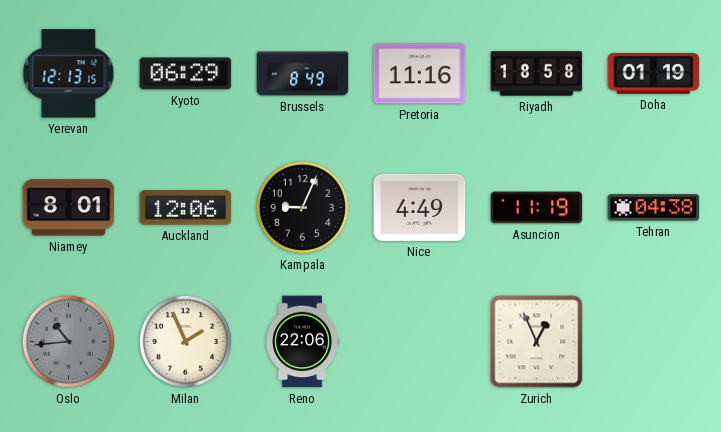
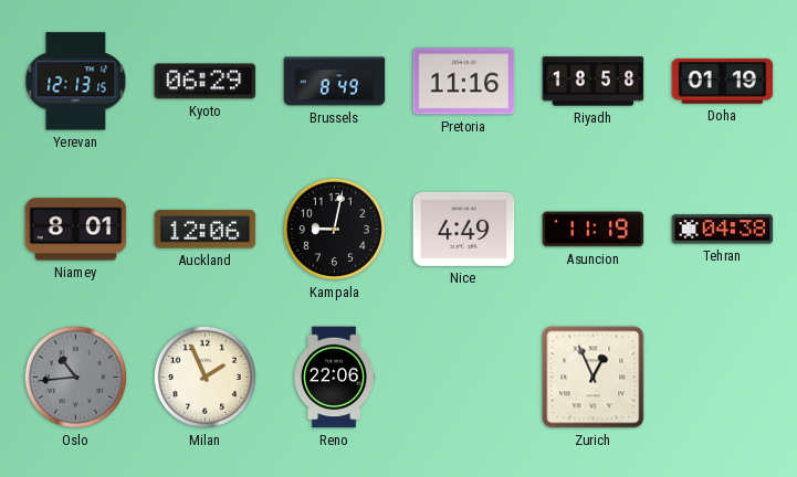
Kampala: 9:04 -> 9:02
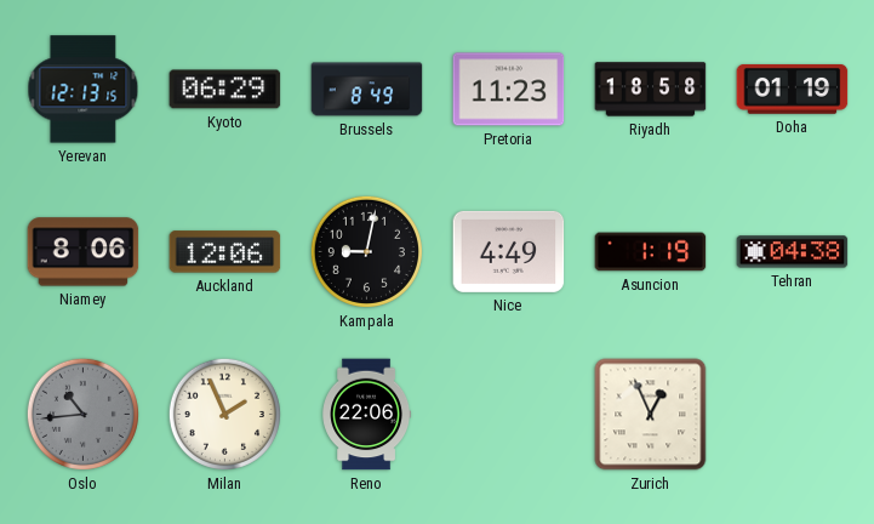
Pretoria: 11:16 -> 11:23
Niamey: 8:01 -> 8:06
Asuncion: 11:19 -> 1:19
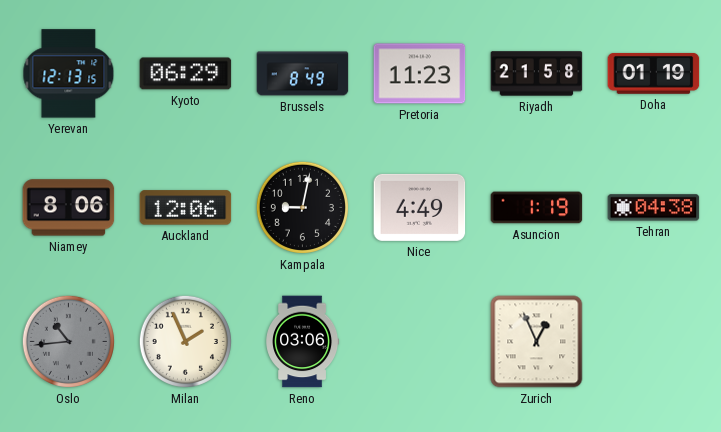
Riyadh: 18:58 -> 21:58
Reno: 22:06 -> 03:06
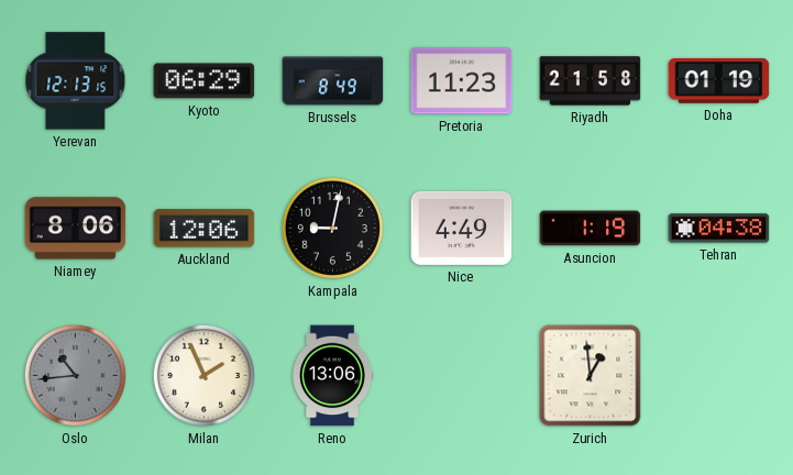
Reno: 03:06 -> 13:06
Zurich: 12:56 -> 12:59
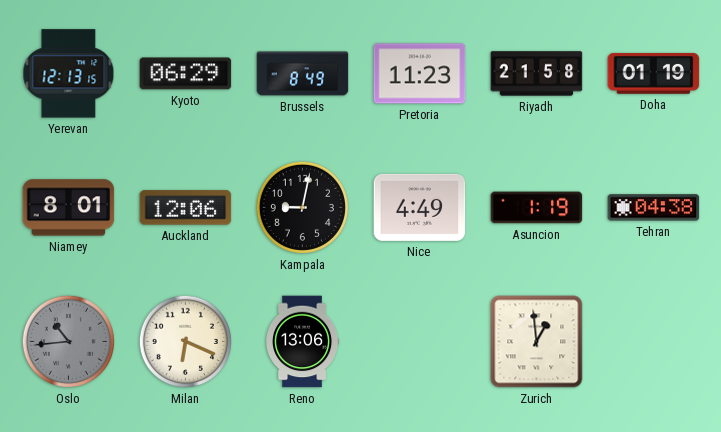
Niamey: 8:06 -> 8:01
Milan: 1:56 -> 6:19
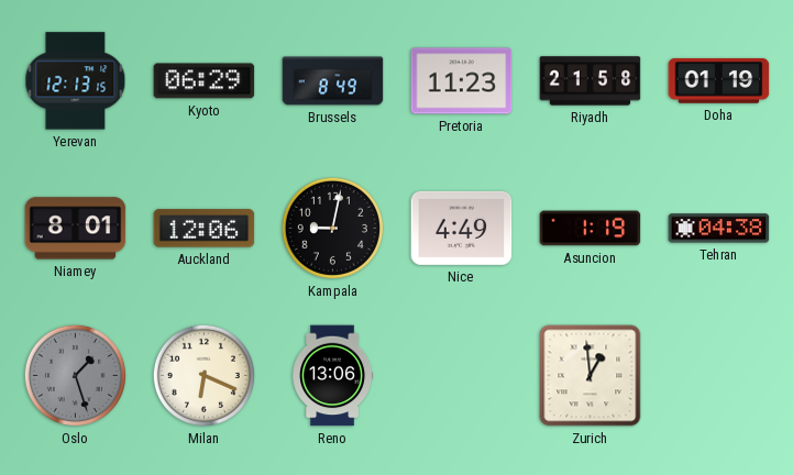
Oslo: 10:44 -> 1:27
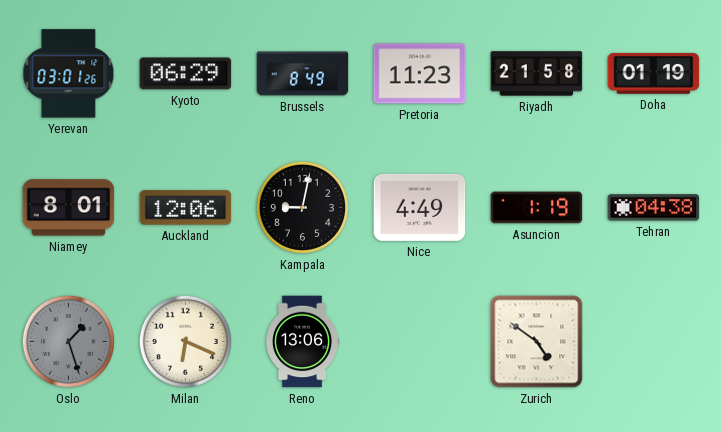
Yerevan: 12:13 -> 03:01
Zurich: 12:59 -> 4:51
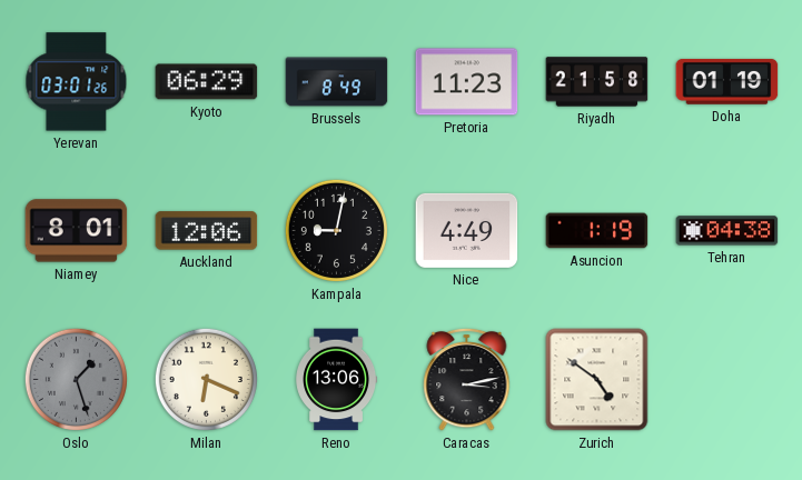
Caracas: none -> 3:13
